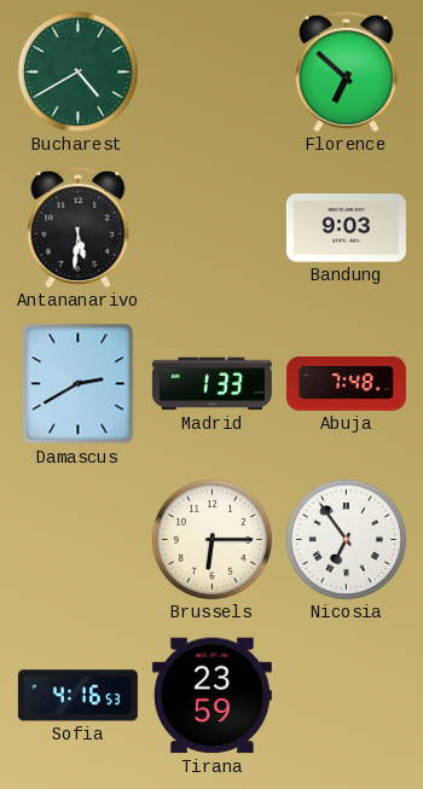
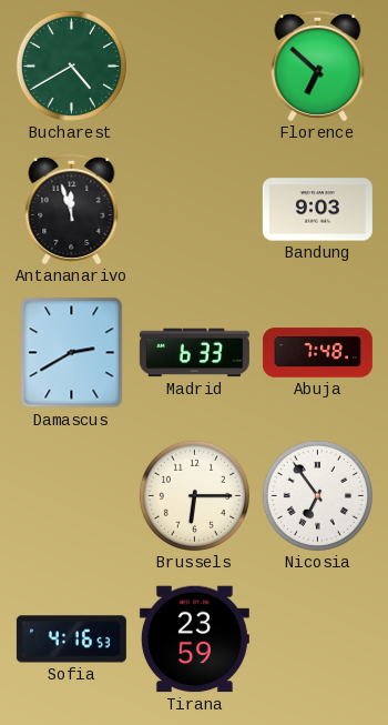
Antananarivo: 5:31 -> 11:57
Madrid: 1:33 -> 6:33
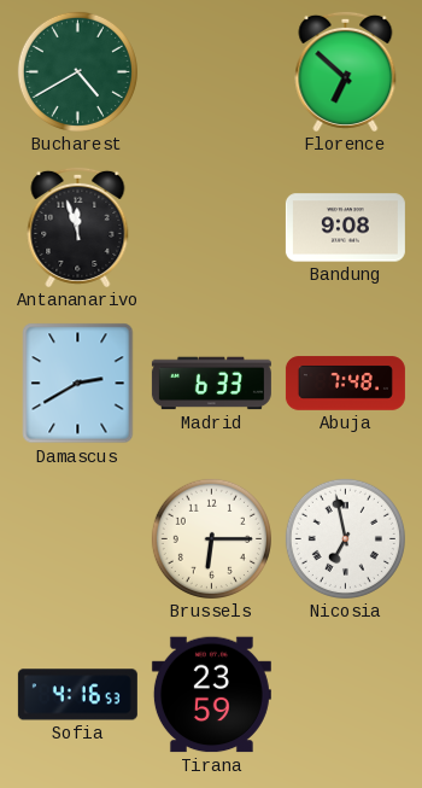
Bandung: 9:03 -> 9:08
Nicosia: 6:54 -> 6:58
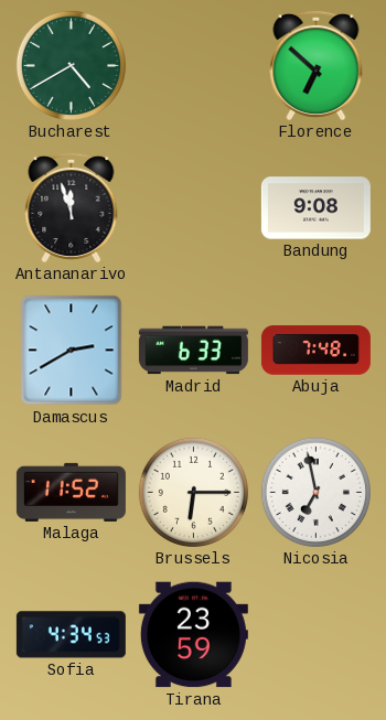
Malaga: none -> 11:52
Sofia: 4:16 -> 4:34
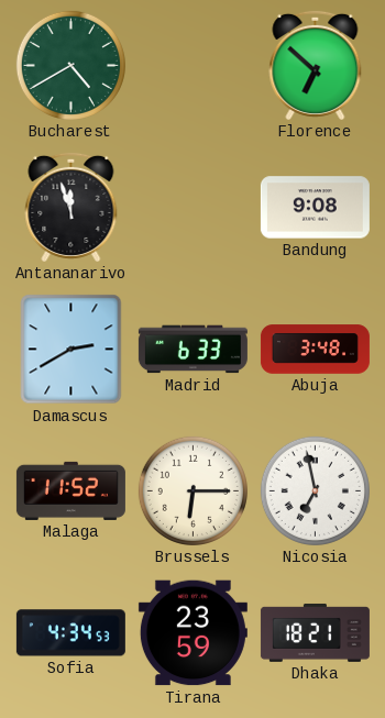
Abuja: 7:48 -> 3:48
Dhaka: none -> 18:21
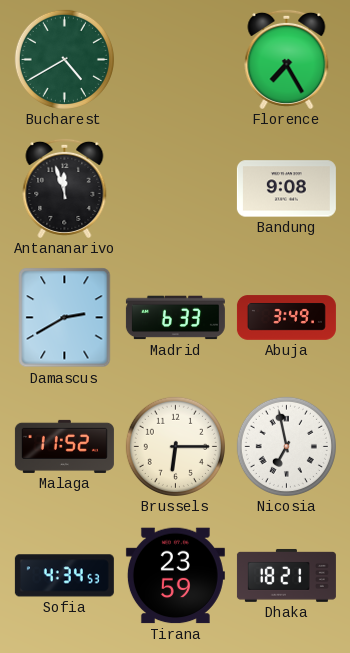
Florence: 6:52 -> 7:25
Abuja: 3:48 -> 3:49
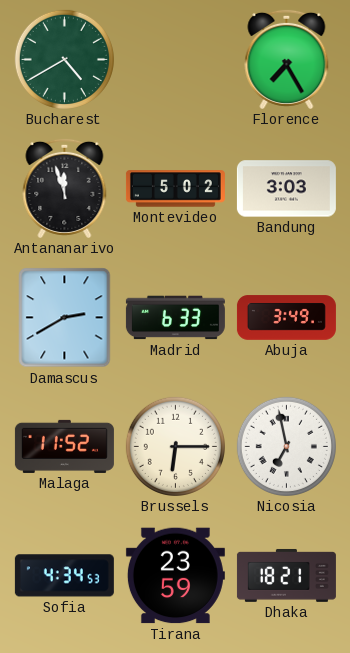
Montevideo: none -> 5:02
Bandung: 9:08 -> 3:03
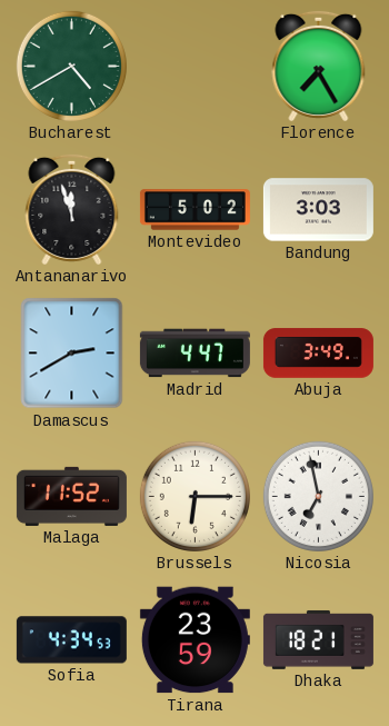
Madrid: 6:33 -> 4:47
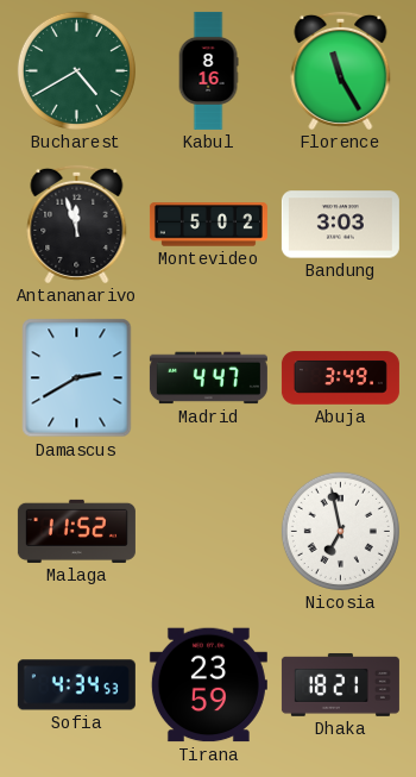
Kabul: none -> 8:16
Florence: 7:25 -> 11:25
Brussels: 6:15 -> none
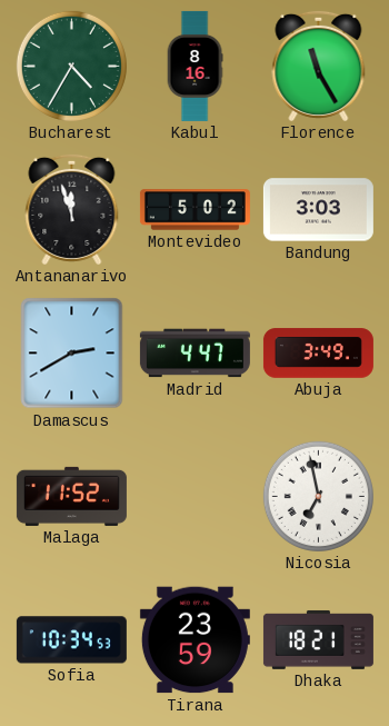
Bucharest: 4:40 -> 4:35
Sofia: 4:34 -> 10:34
